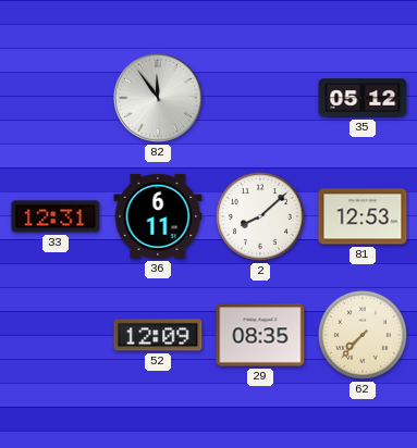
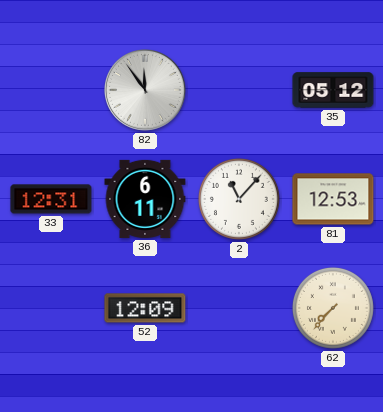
2: 8:08 -> 11:07
29: 08:35 -> none
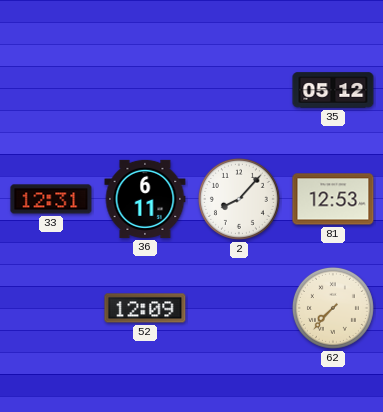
82: 11:54 -> none
2: 11:07 -> 8:07
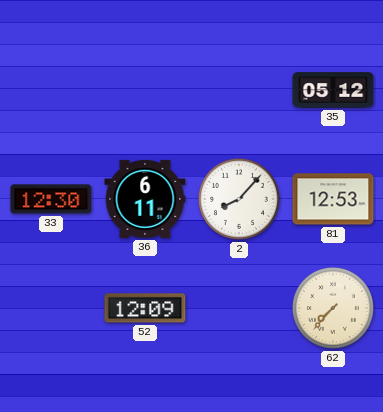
33: 12:31 -> 12:30
